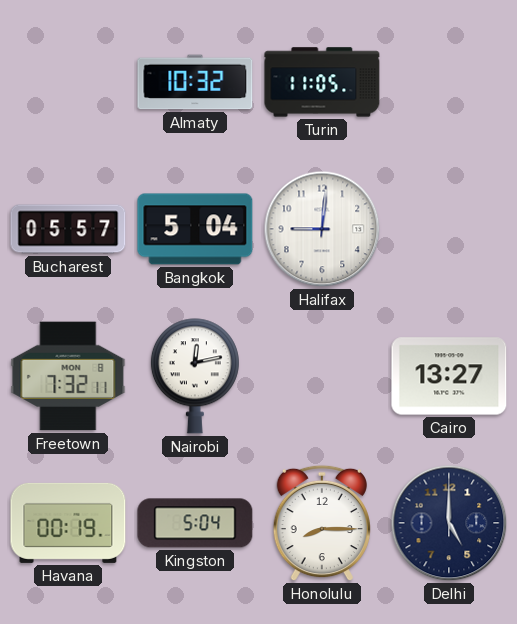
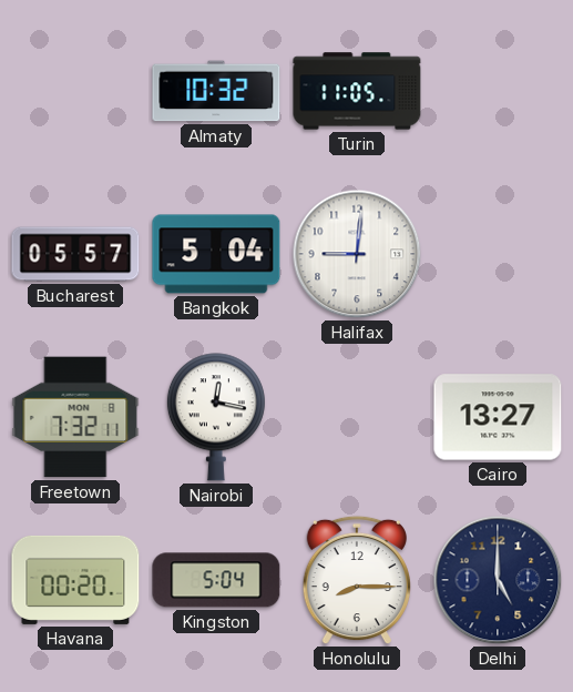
Nairobi: 12:13 -> 12:17
Havana: 00:19 -> 00:20
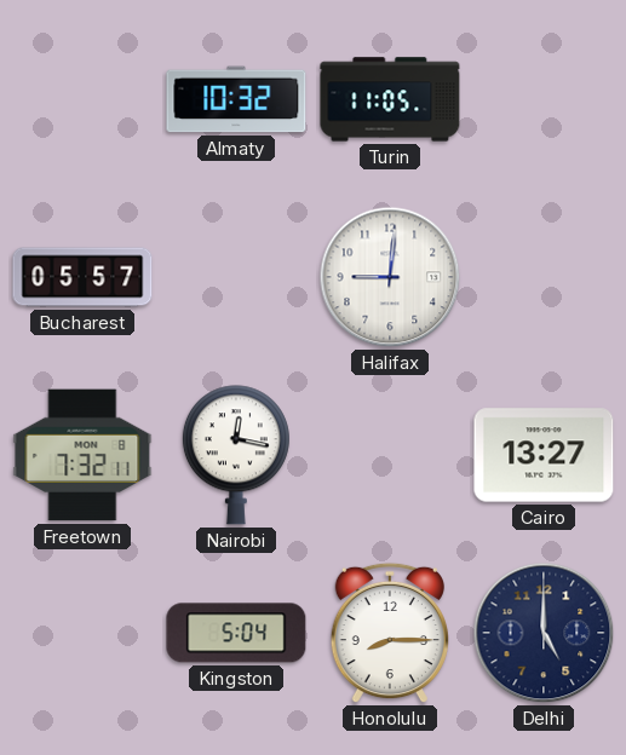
Bangkok: 5:04 -> none
Havana: 00:20 -> none
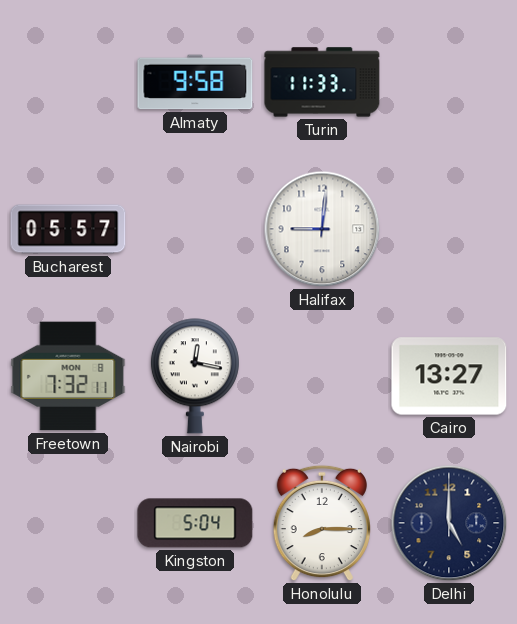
Almaty: 10:32 -> 9:58
Turin: 11:05 -> 11:33
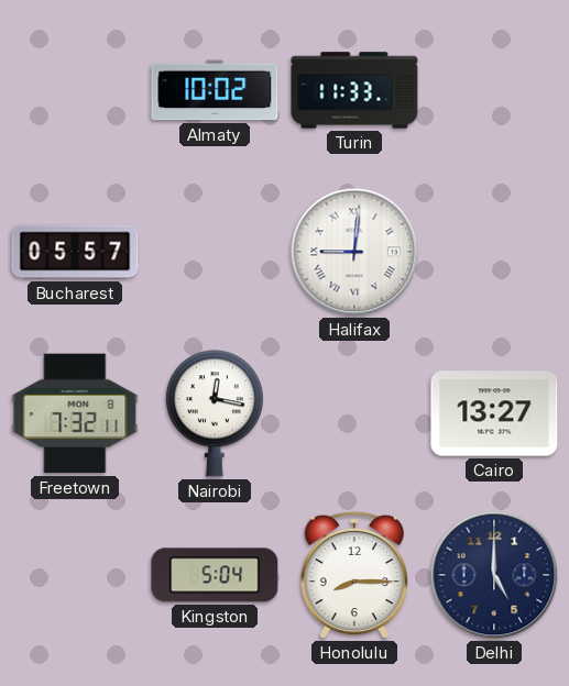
Almaty: 9:58 -> 10:02
Halifax numerals: Arabic -> Roman
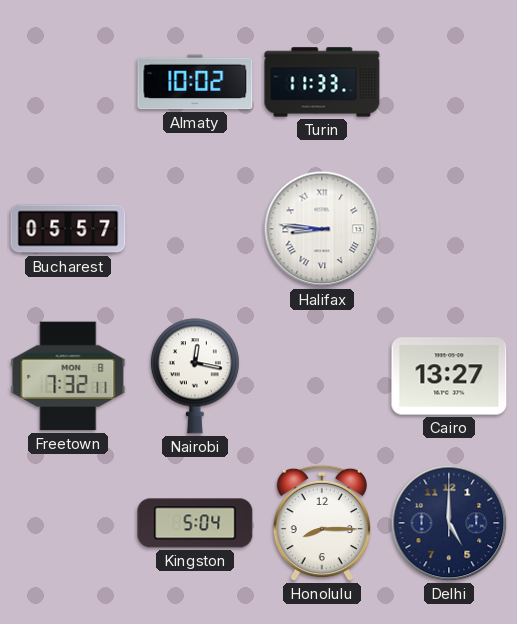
Halifax: 9:01 -> 8:46
